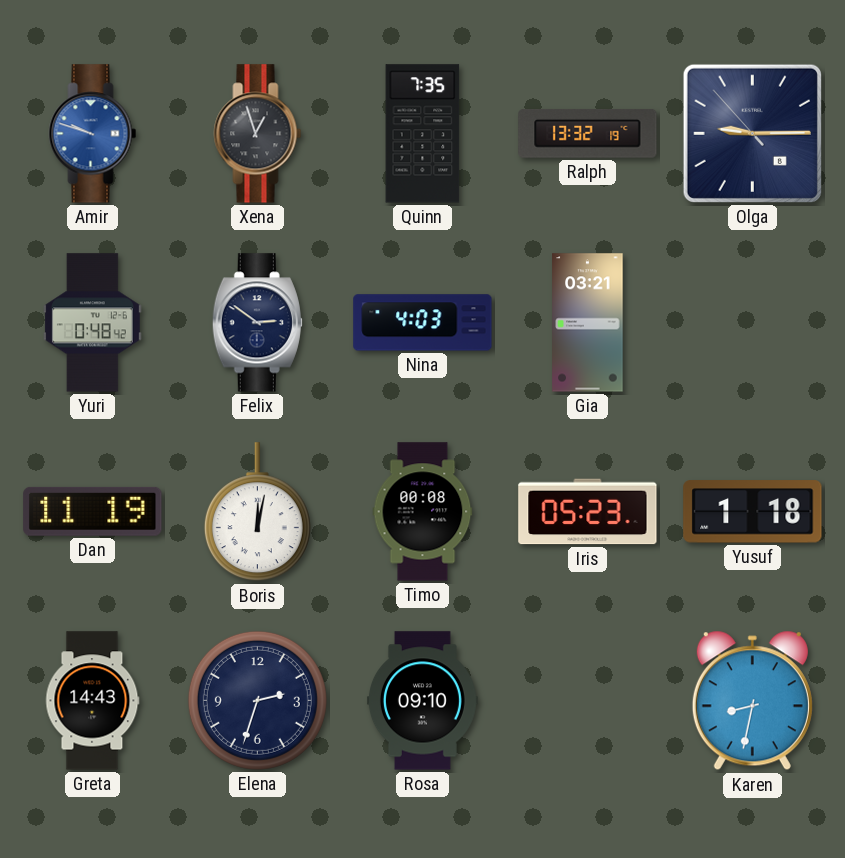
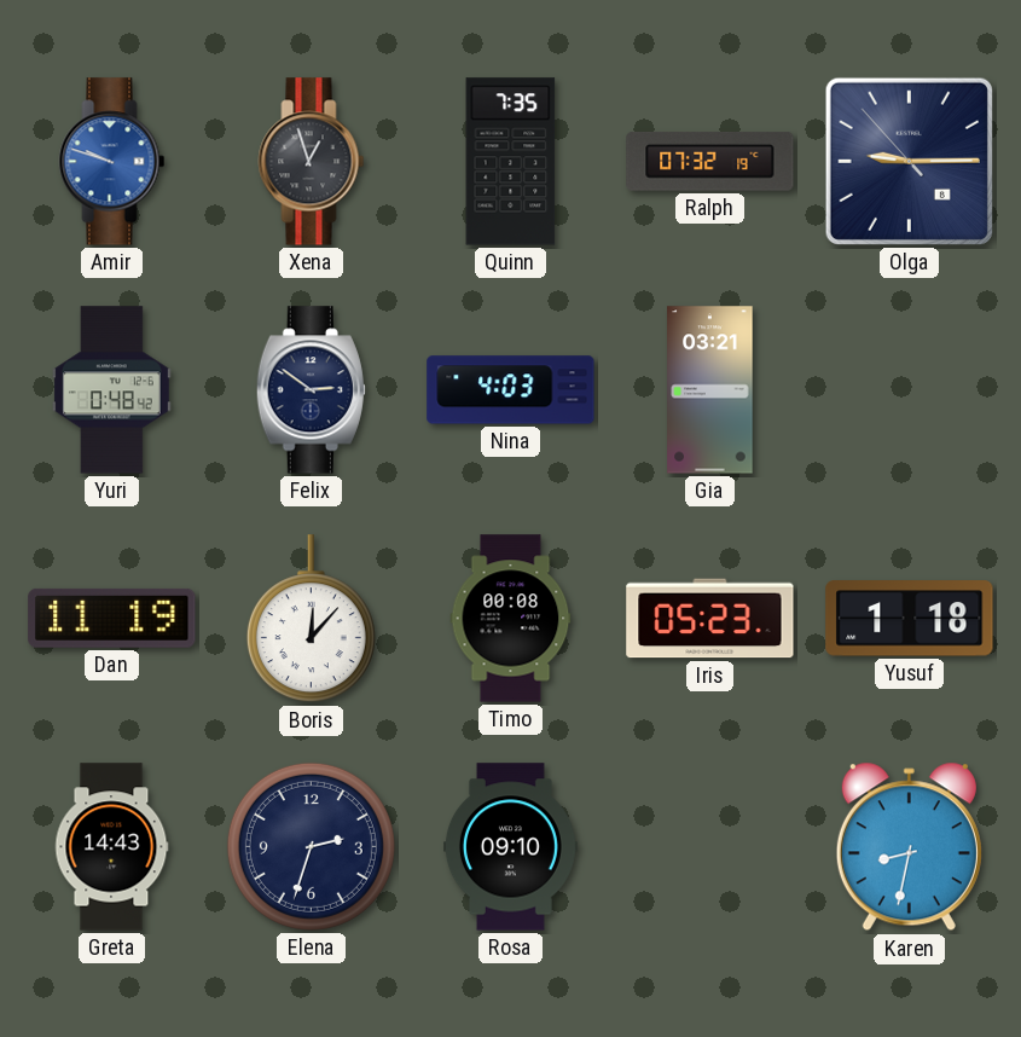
Ralph: 13:32 -> 07:32
Boris: 12:02 -> 12:07
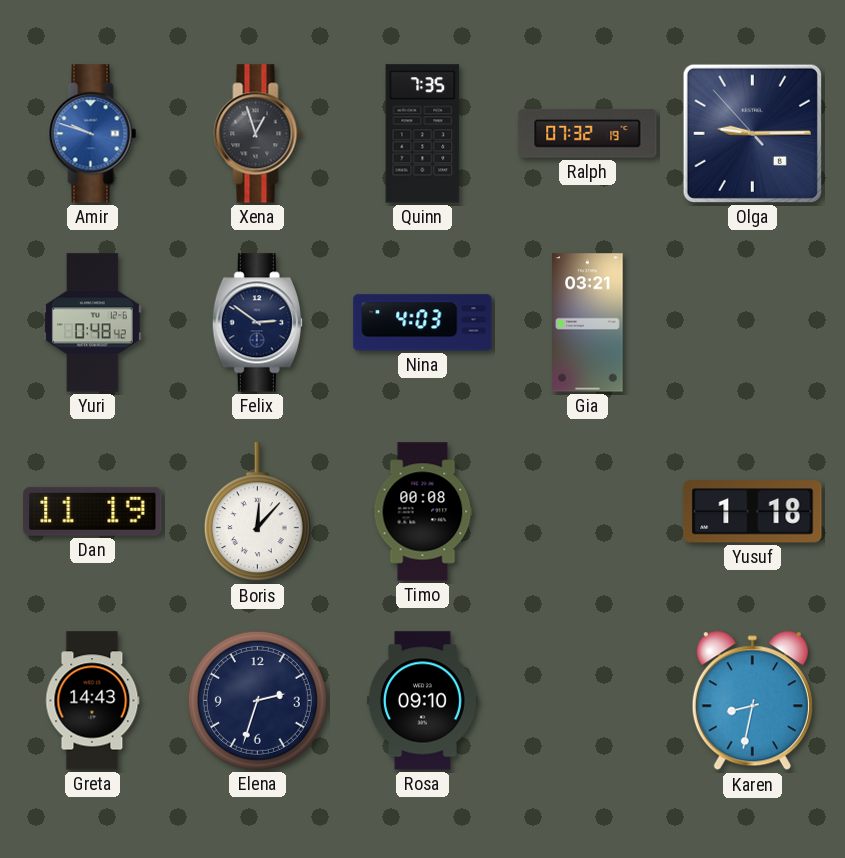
Iris: 05:23 -> none
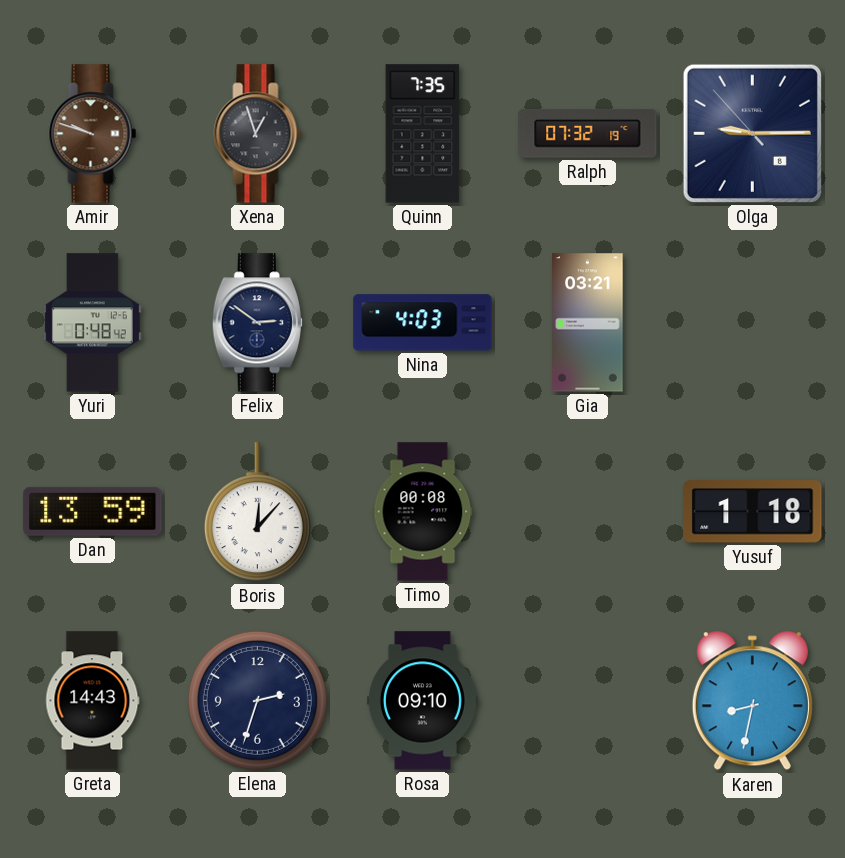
Amir dial: blue -> brown
Dan: 11:19 -> 13:59
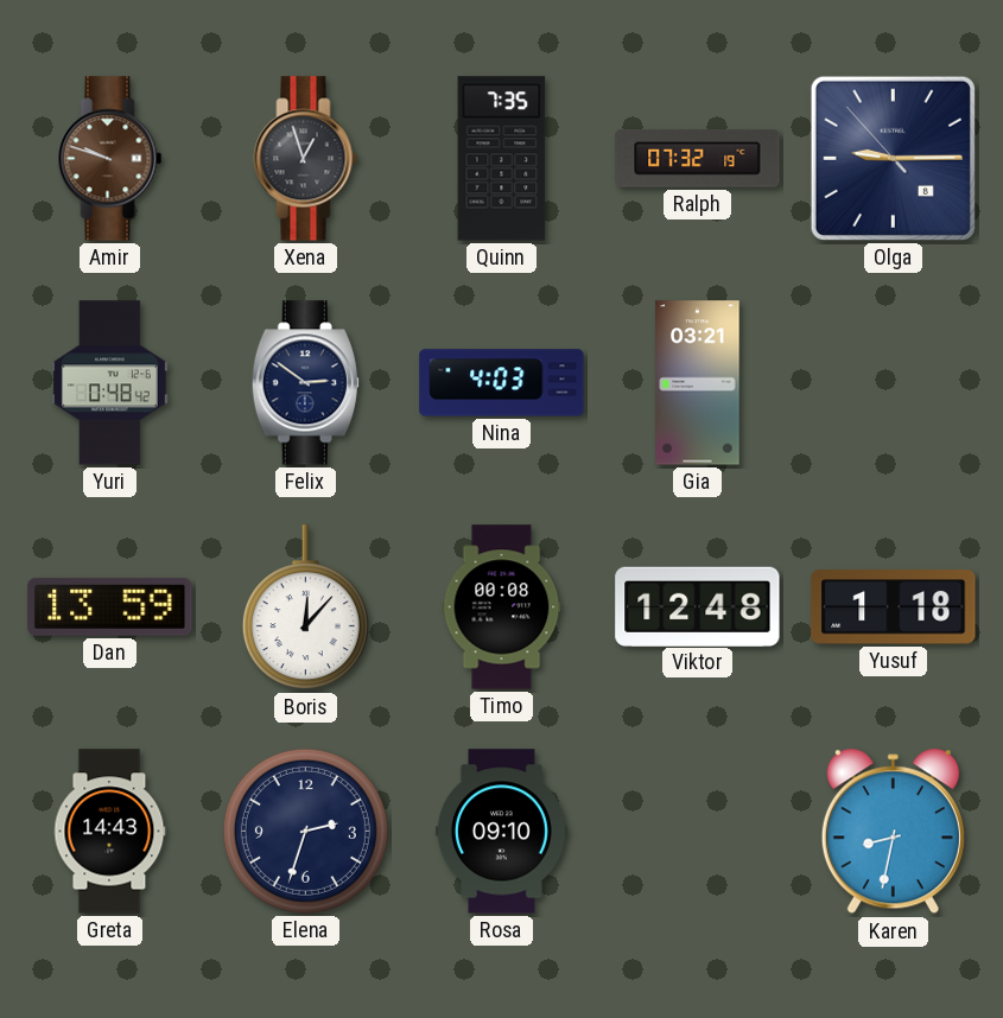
Viktor: none -> 12:48
